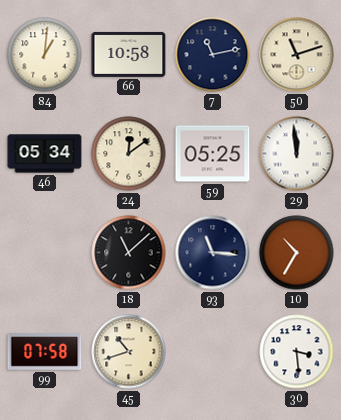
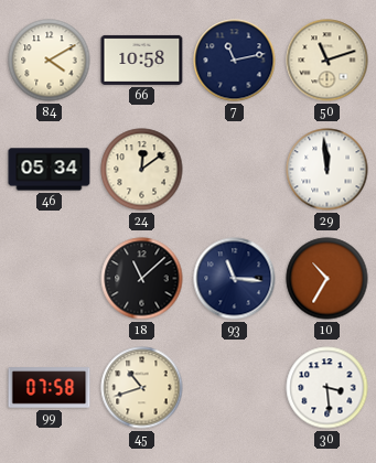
84: 1:01 -> 4:10
59: 05:25 -> none
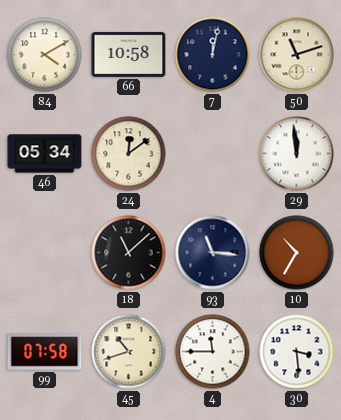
7: 11:13 -> 12:02
4: none -> 11:45
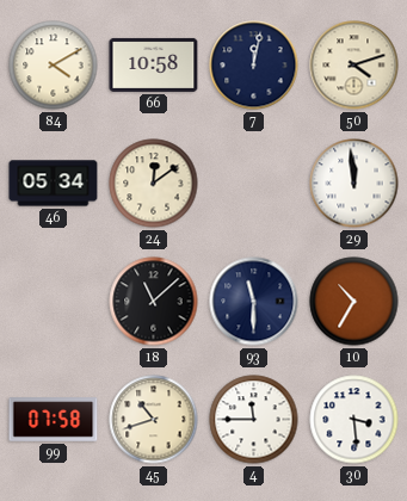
50: 11:12 -> 4:12
93: 11:16 -> 11:30
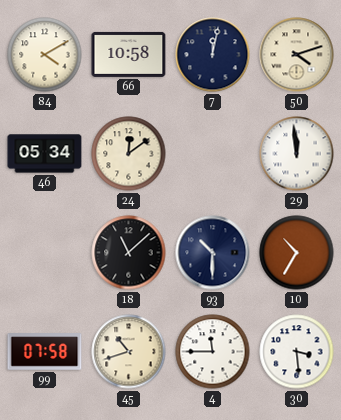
93: 11:30 -> 10:30
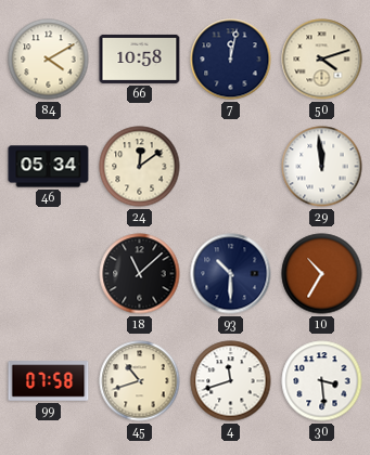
4: 11:45 -> 11:42
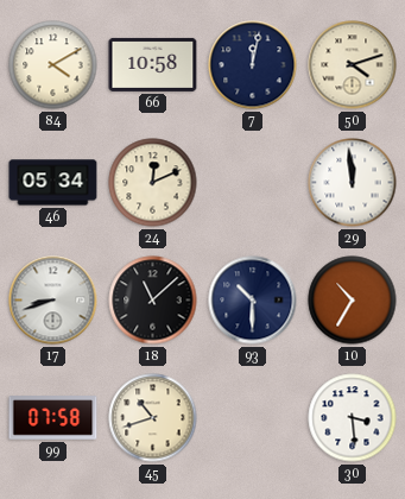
24: 12:09 -> 12:11
17: none -> 8:42
4: 11:42 -> none
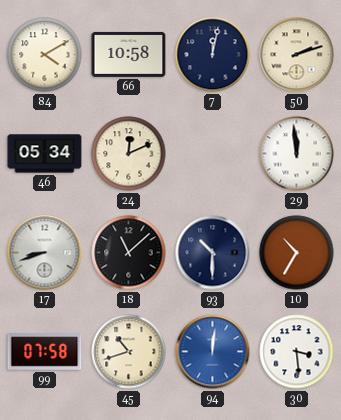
50: 4:12 -> 2:12
94: none -> 12:01
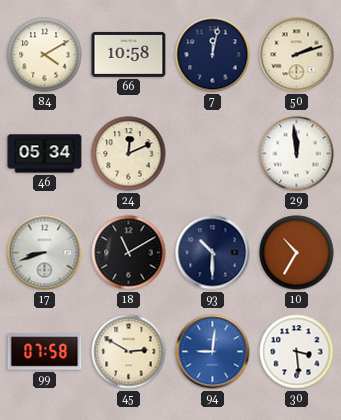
18: 11:08 -> 11:10
45: 10:42 -> 2:50
94: 12:01 -> 9:01
